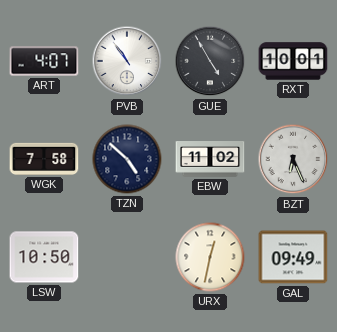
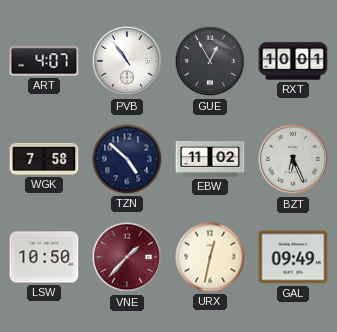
GUE: 4:55 -> 12:55
VNE: none -> 1:37
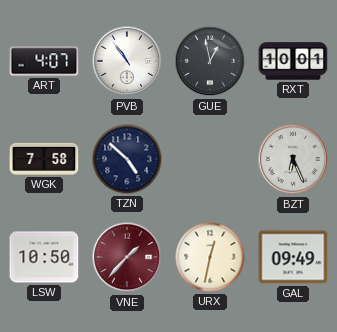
GUE: 12:55 -> 12:58
EBW: 11:02 -> none
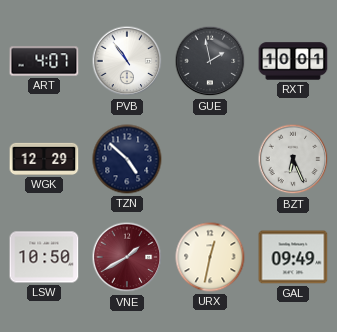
GUE: 12:58 -> 1:58
WGK: 7:58 -> 12:29
VNE: 1:37 -> 1:40
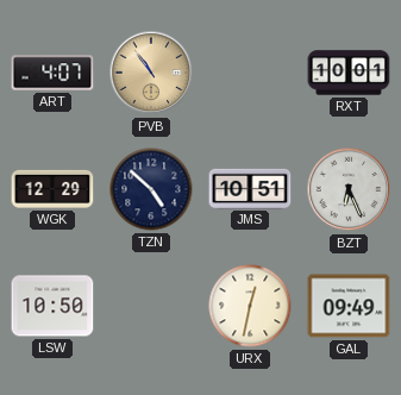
PVB dial: white -> champagne
GUE: 1:58 -> none
JMS: none -> 10:51
VNE: 1:40 -> none
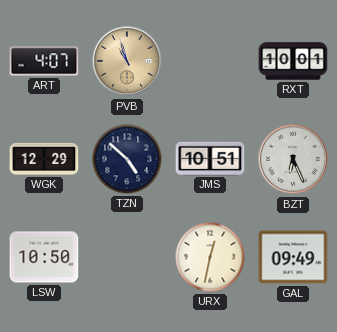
PVB: 10:54 -> 10:57
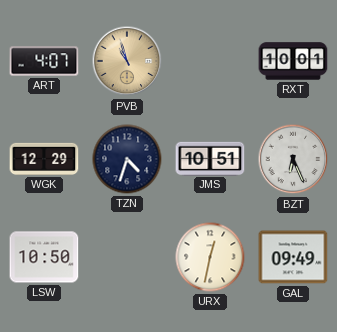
TZN: 4:52 -> 4:33
